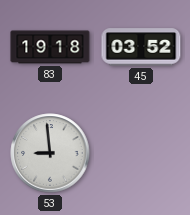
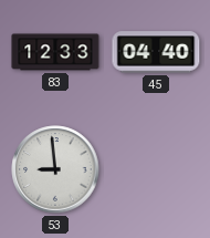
83: 19:18 -> 12:33
45: 03:52 -> 04:40
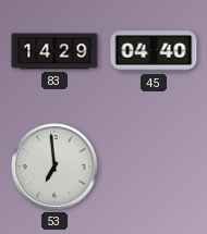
83: 12:33 -> 14:29
53: 8:59 -> 6:59
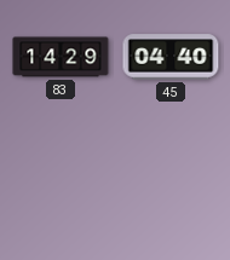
53: 6:59 -> none
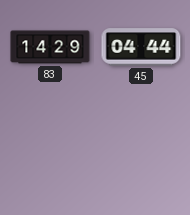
45: 04:40 -> 04:44
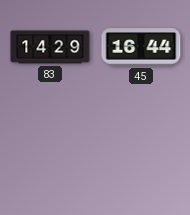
45: 04:44 -> 16:44
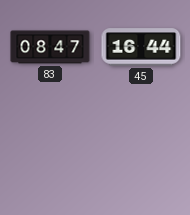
83: 14:29 -> 08:47
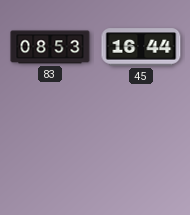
83: 08:47 -> 08:53
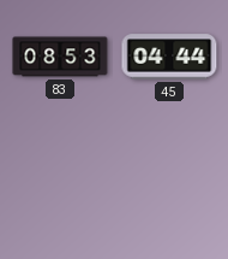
45: 16:44 -> 04:44
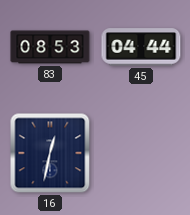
16: none -> 12:32
